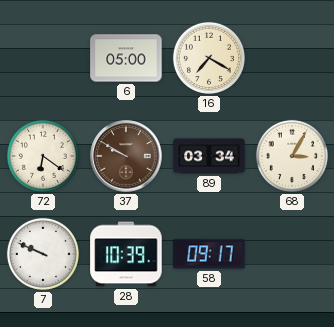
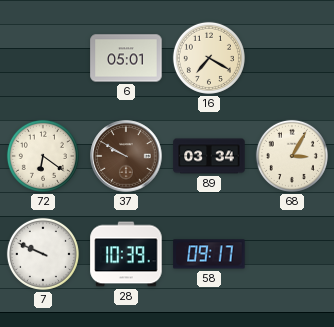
6: 05:00 -> 05:01
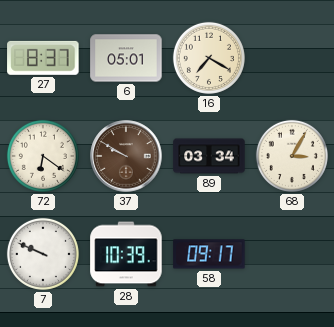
27: none -> 8:37
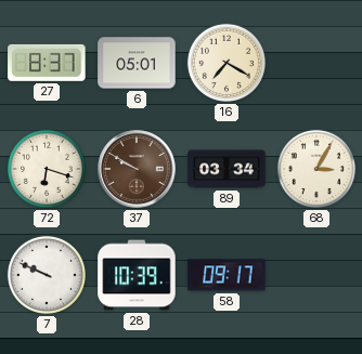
72: 6:21 -> 6:18
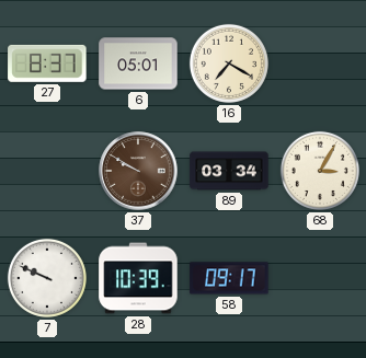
72: 6:18 -> none
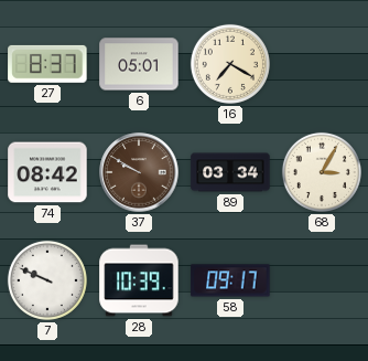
74: none -> 08:42
